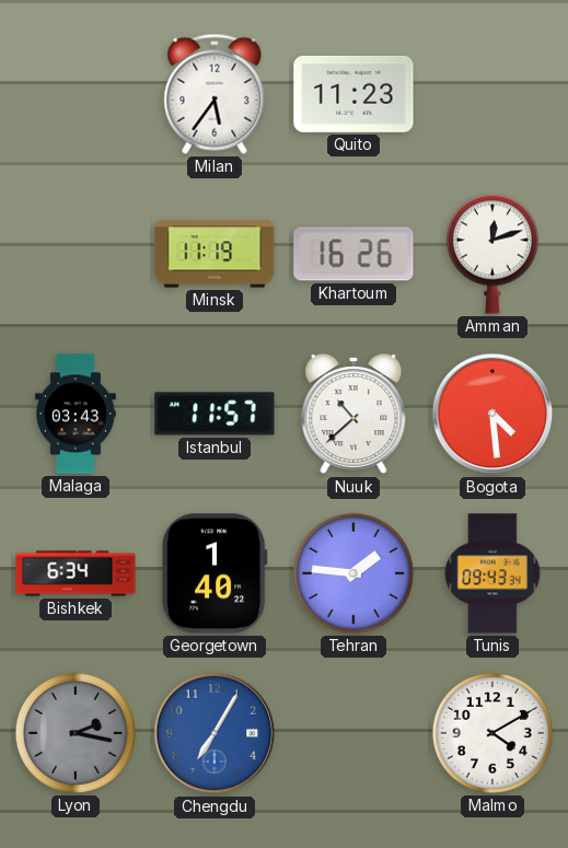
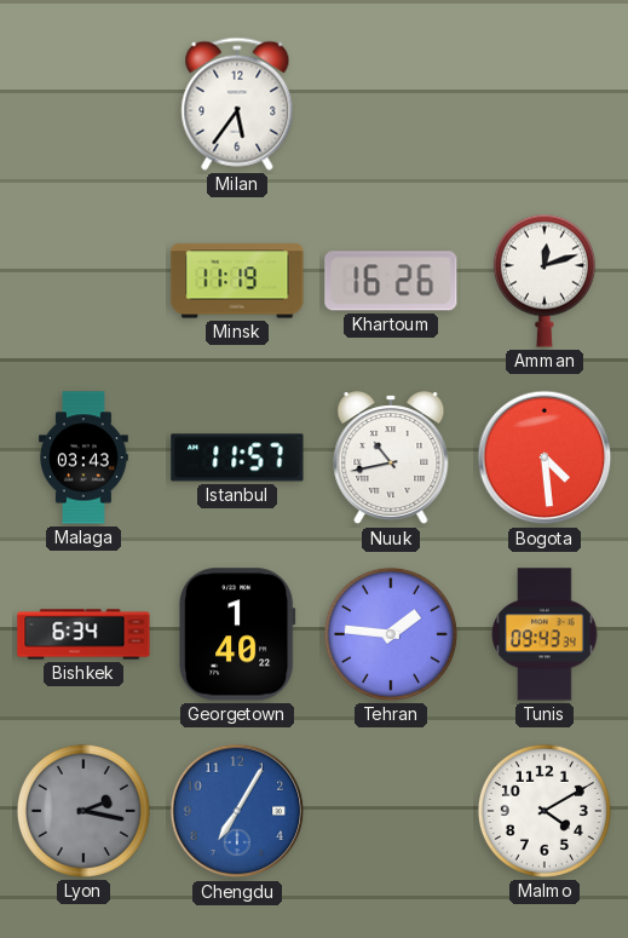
Quito: 11:23 -> none
Nuuk: 10:38 -> 10:43
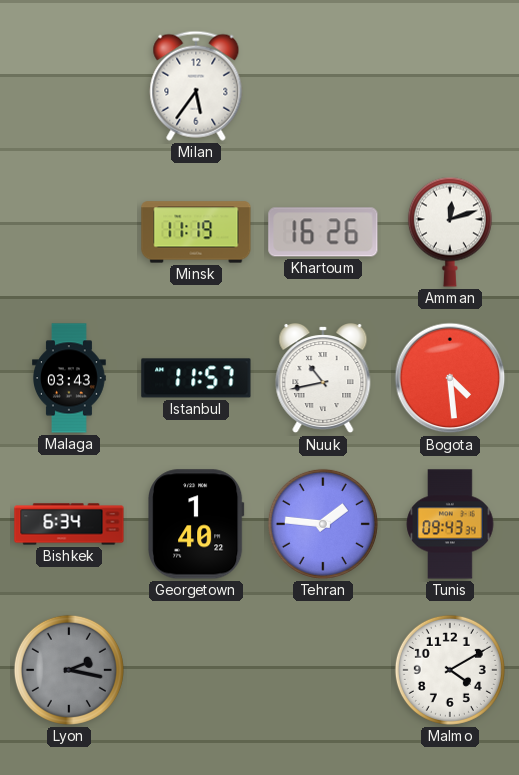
Chengdu: 7:05 -> none
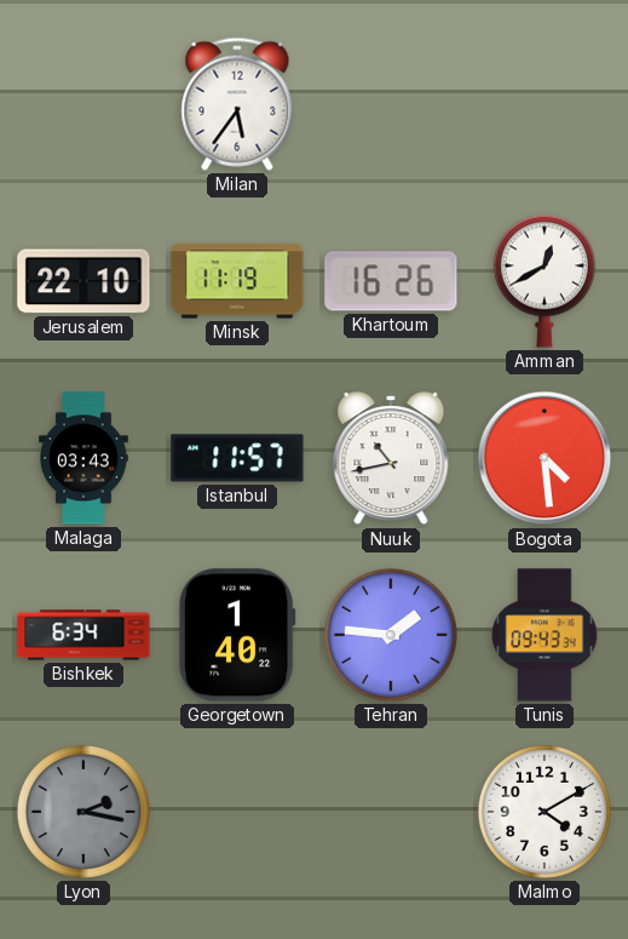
Jerusalem: none -> 22:10
Amman: 12:12 -> 12:40
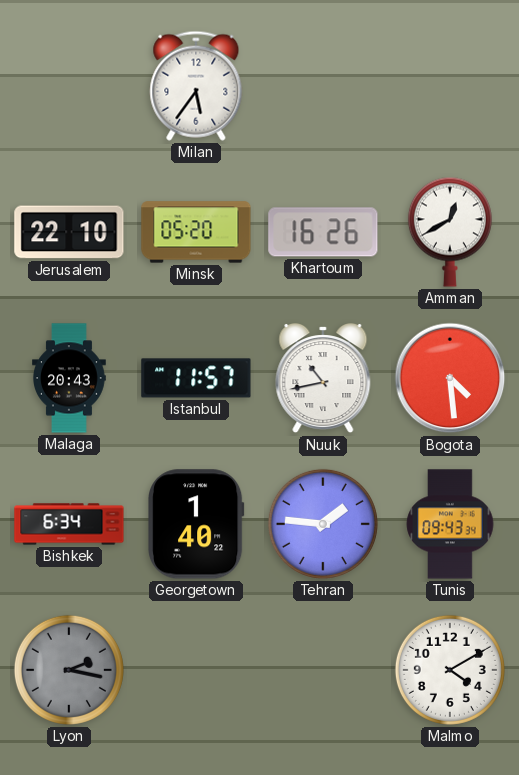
Minsk: 11:19 -> 05:20
Malaga: 03:43 -> 20:43
